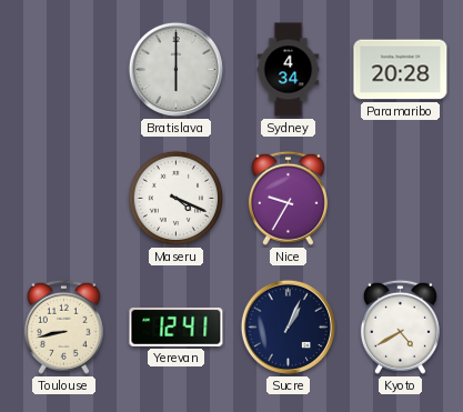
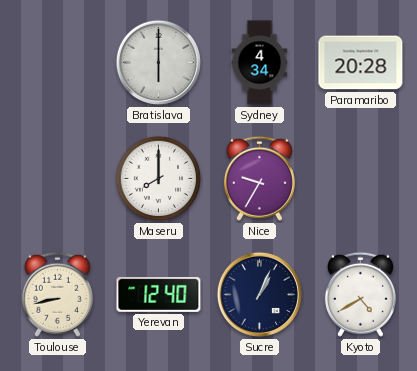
Maseru: 4:19 -> 8:00
Yerevan: 12:41 -> 12:40
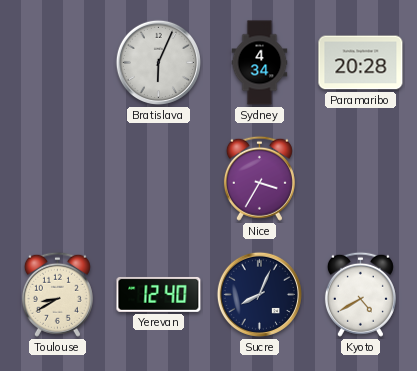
Bratislava: 6:00 -> 6:04
Maseru: 8:00 -> none
Nice: 9:35 -> 3:35
Toulouse: 8:43 -> 8:40
Sucre: 1:04 -> 8:04
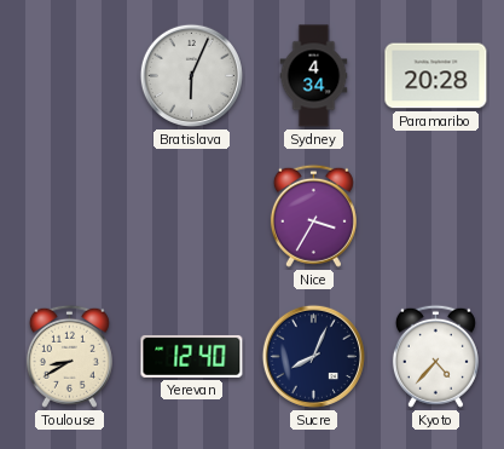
Kyoto: 4:40 -> 4:37
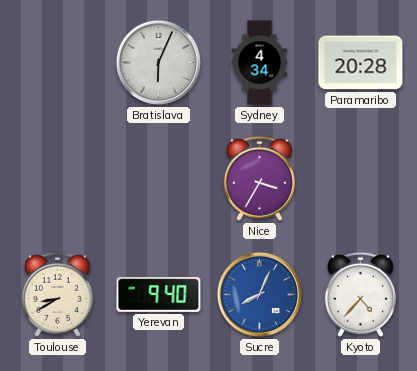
Yerevan: 12:40 -> 9:40
Sucre dial: navy -> blue
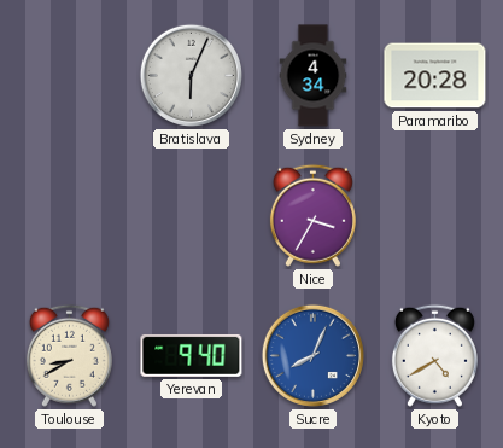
Kyoto: 4:37 -> 4:40
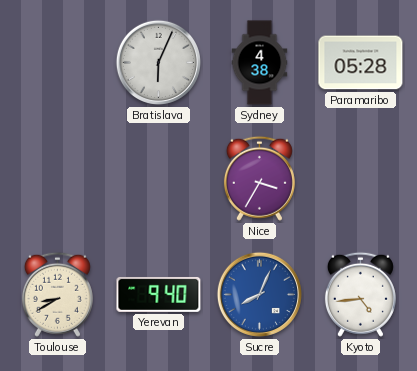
Sydney: 4:34 -> 4:38
Paramaribo: 20:28 -> 05:28
Kyoto: 4:40 -> 4:44
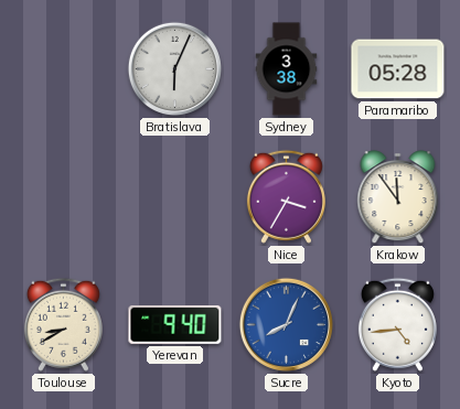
Sydney: 4:38 -> 3:38
Krakow: none -> 11:54
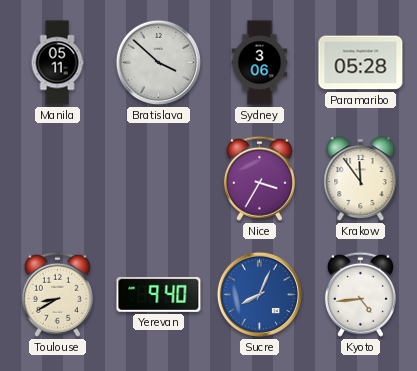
Manila: none -> 05:11
Bratislava: 6:04 -> 3:52
Sydney: 3:38 -> 3:06
